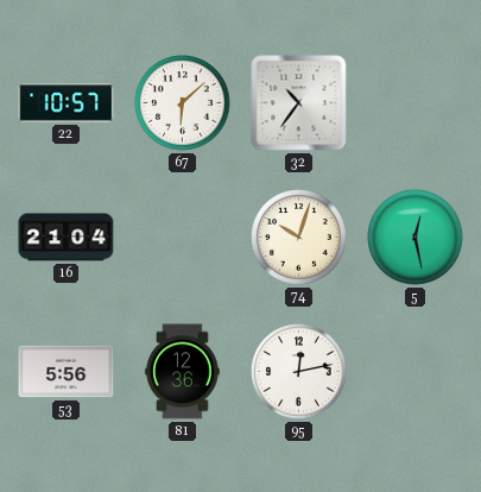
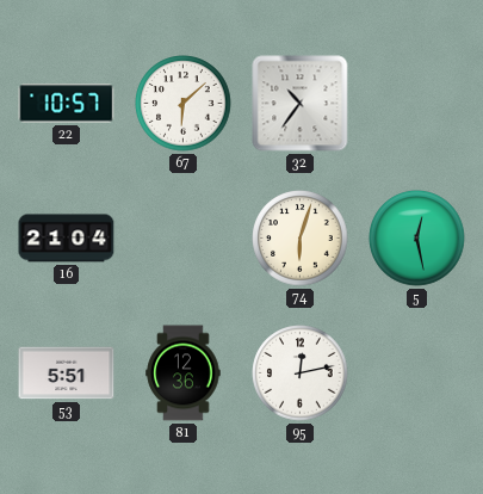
74: 10:03 -> 6:03
53: 5:56 -> 5:51
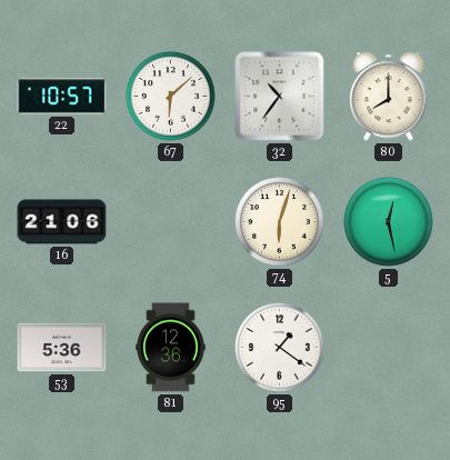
80: none -> 8:00
16: 21:04 -> 21:06
53: 5:51 -> 5:36
95: 12:13 -> 1:21
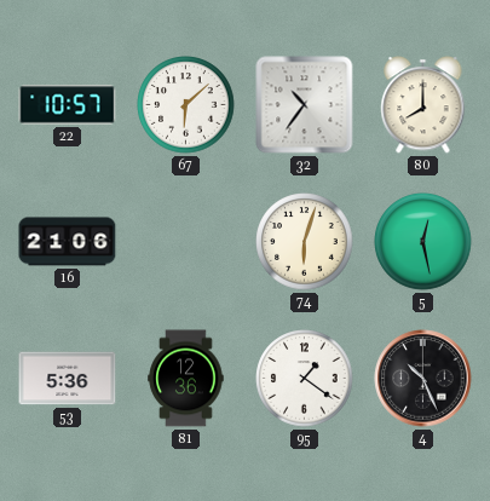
4: none -> 10:26
